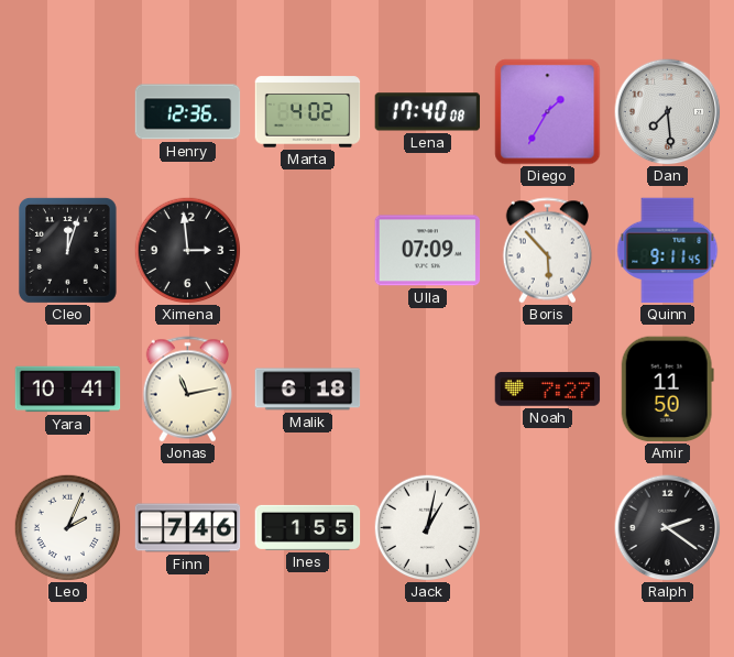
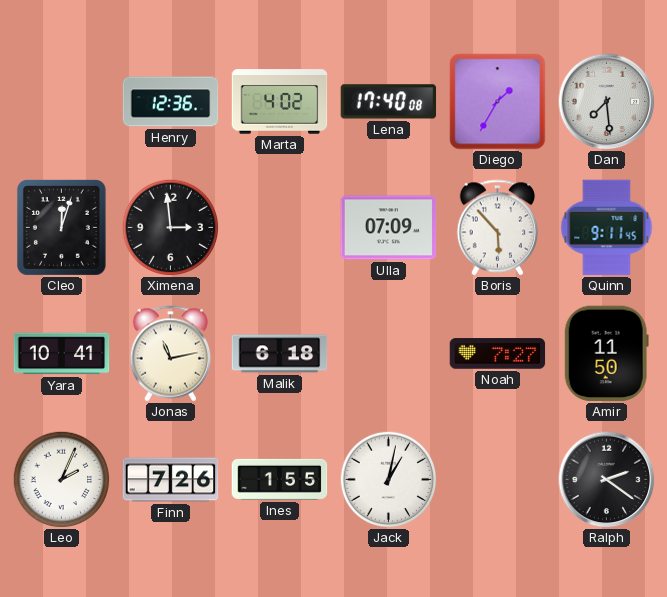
Finn: 7:46 -> 7:26
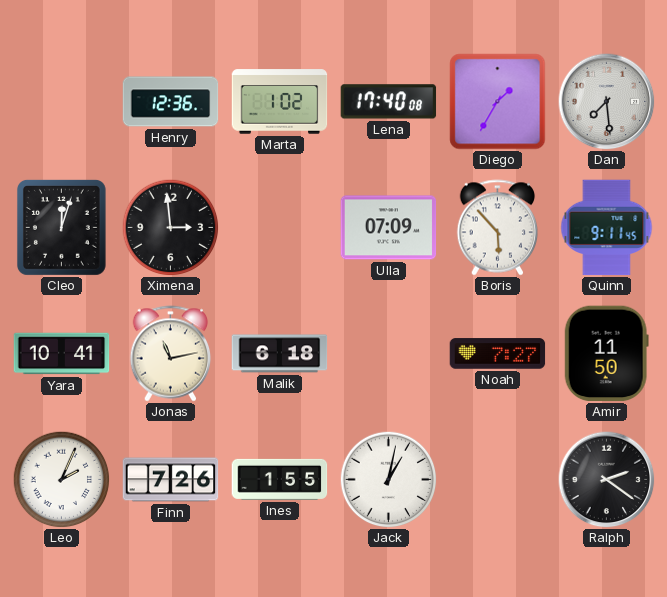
Marta: 4:02 -> 1:02
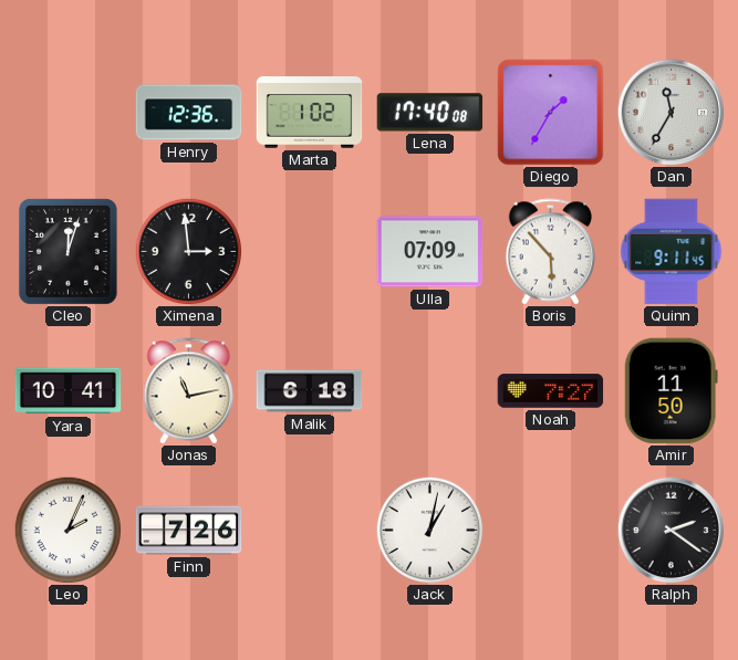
Dan: 7:29 -> 11:35
Ines: 1:55 -> none
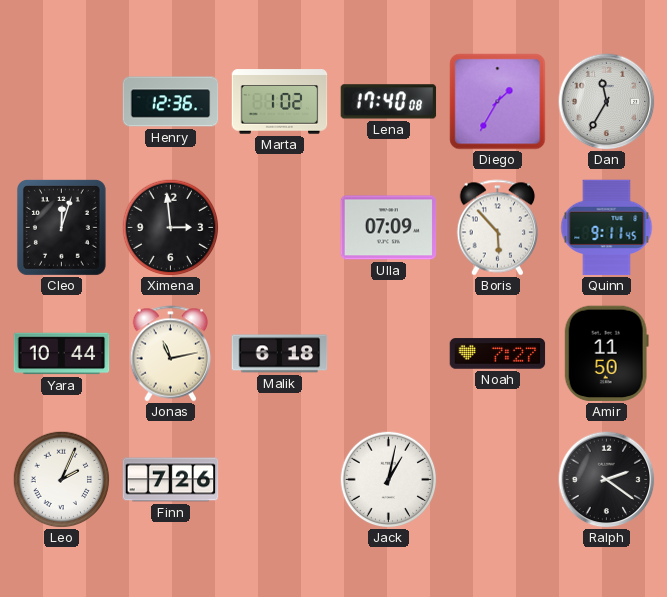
Yara: 10:41 -> 10:44
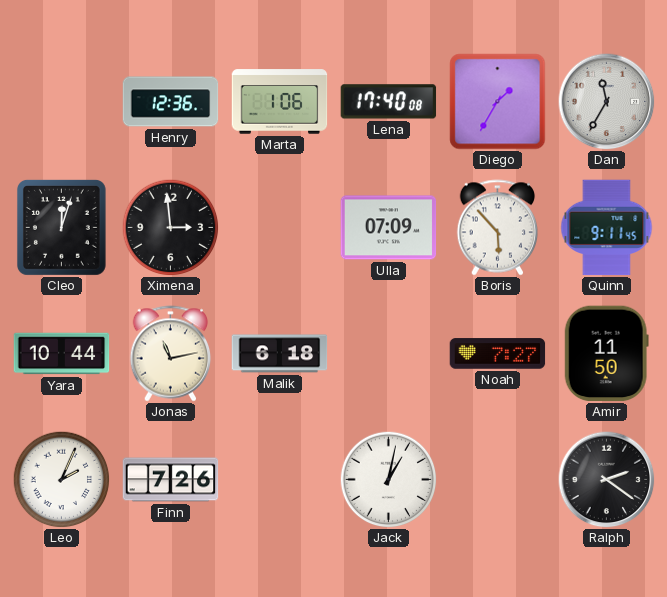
Marta: 1:02 -> 1:06
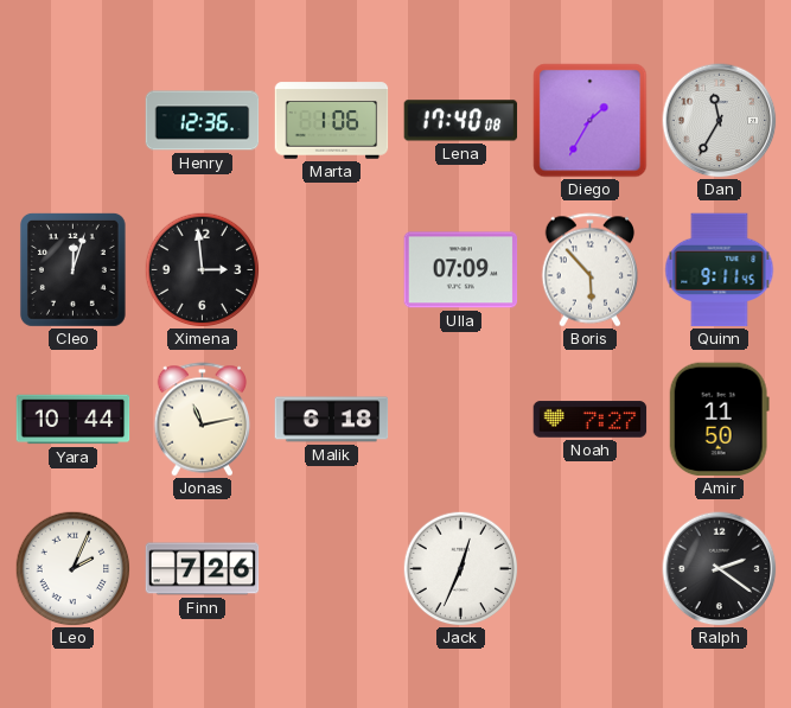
Jack: 1:02 -> 12:34
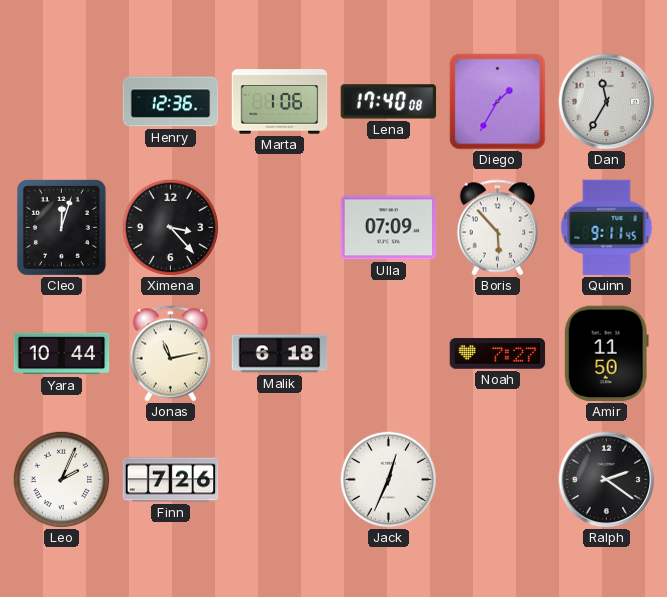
Ximena: 2:59 -> 3:23
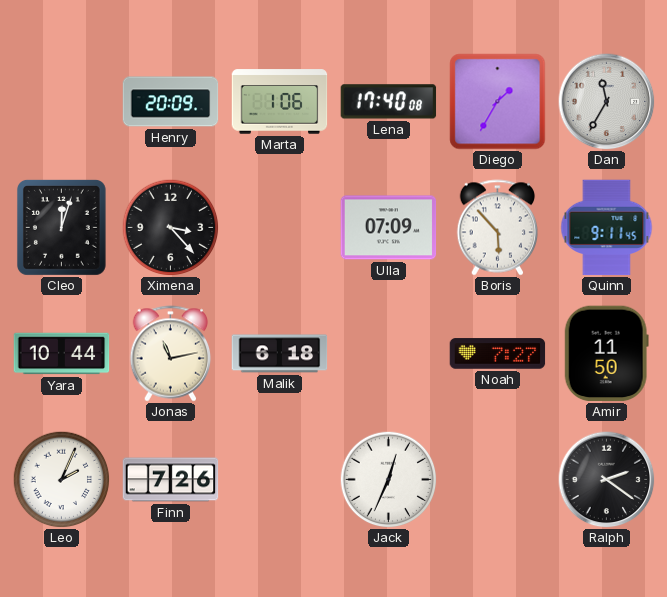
Henry: 12:36 -> 20:09
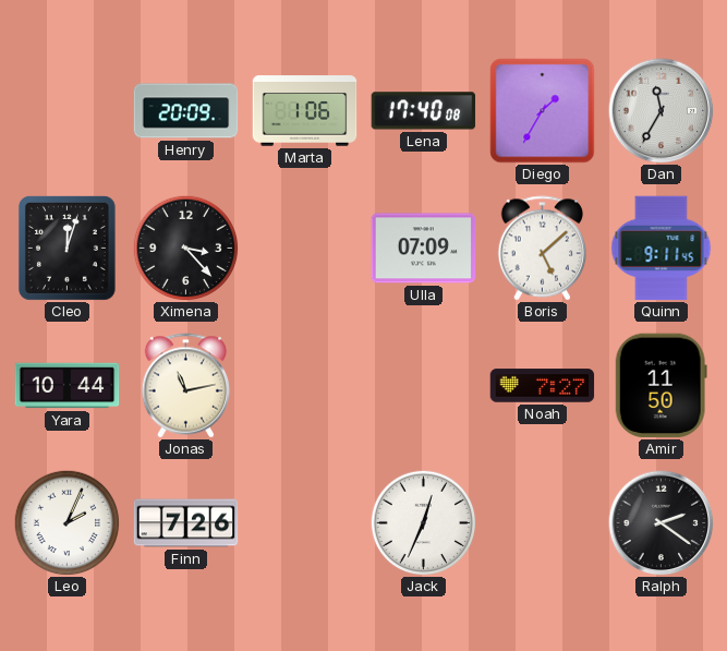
Boris: 5:53 -> 5:08
Malik: 6:18 -> none
